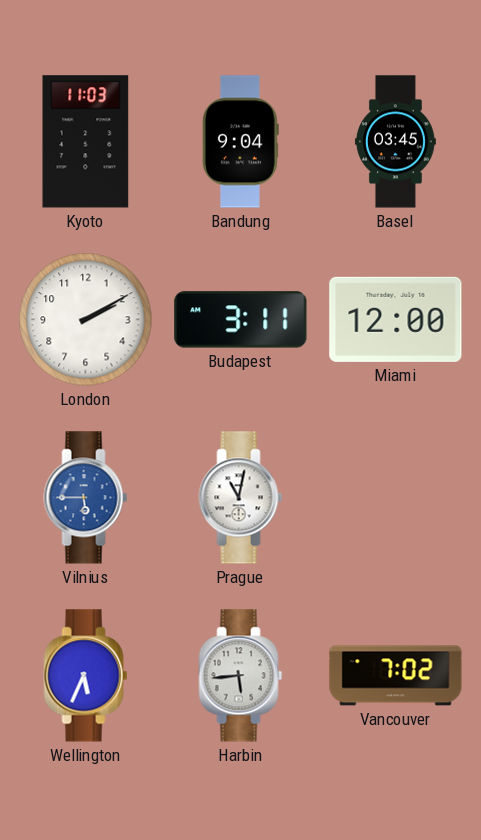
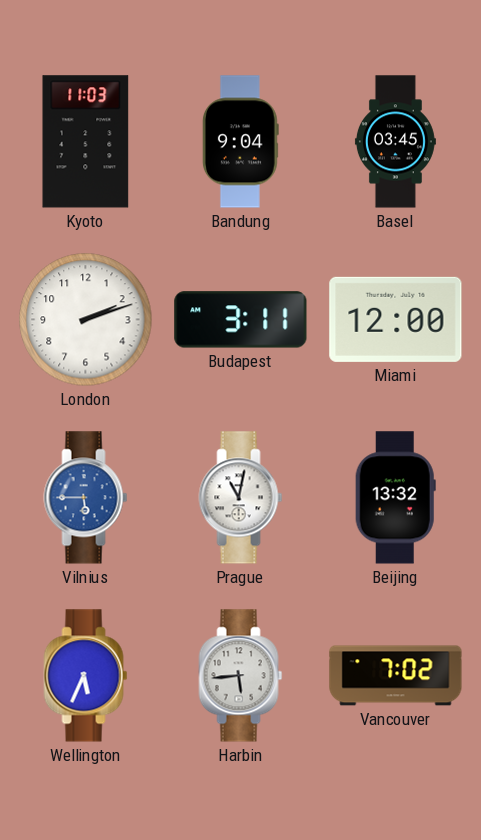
London: 2:10 -> 2:12
Beijing: none -> 13:32
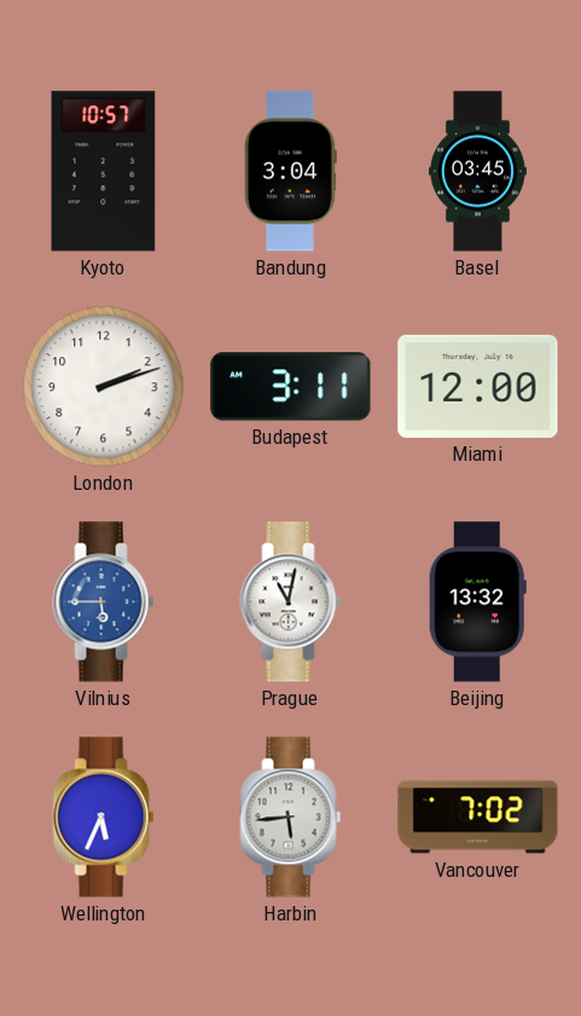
Kyoto: 11:03 -> 10:57
Bandung: 9:04 -> 3:04
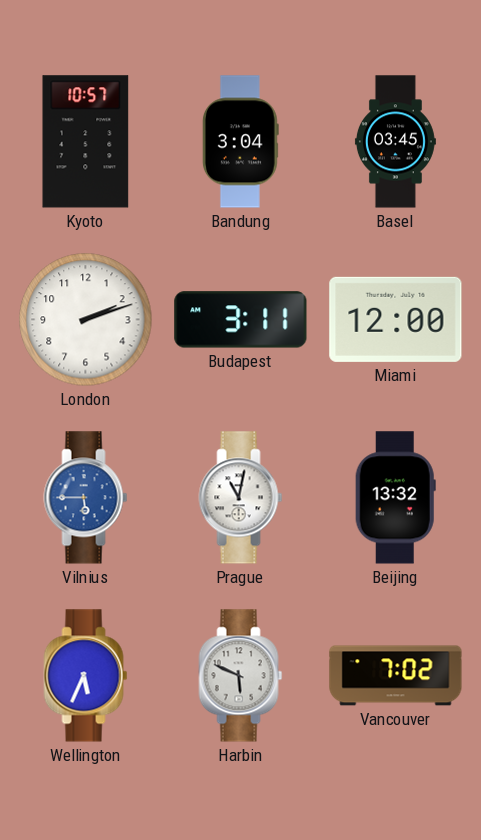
Harbin: 5:44 -> 5:49
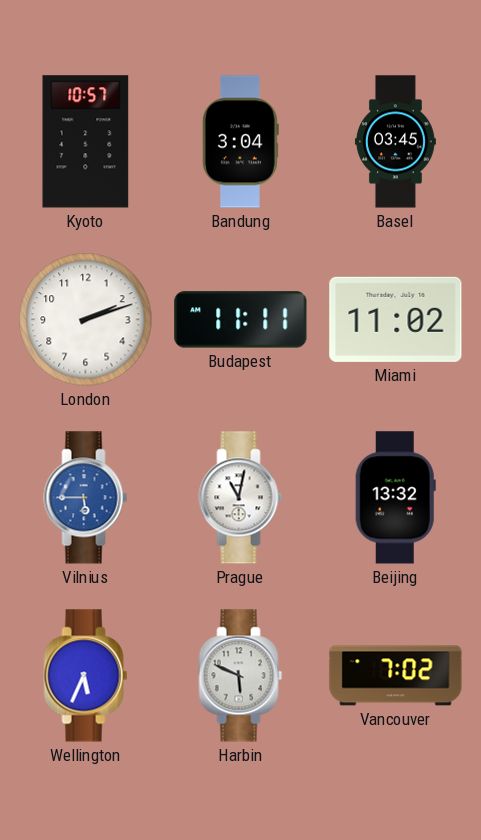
Budapest: 3:11 -> 11:11
Miami: 12:00 -> 11:02
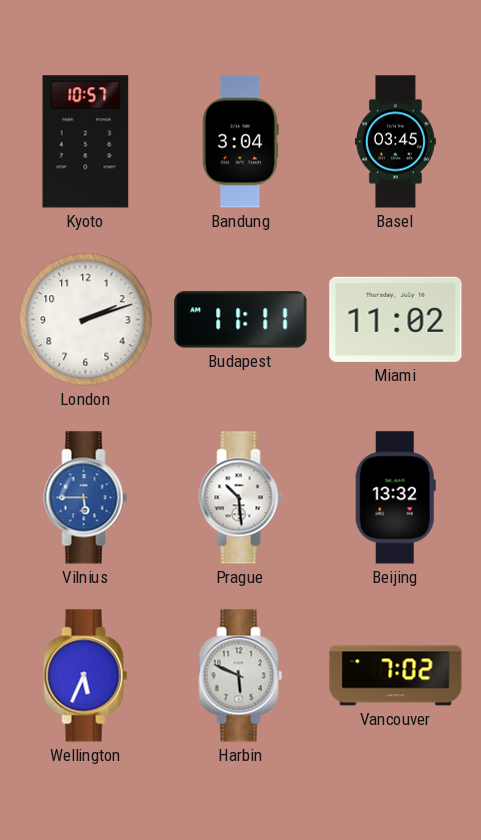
Prague: 11:02 -> 10:29
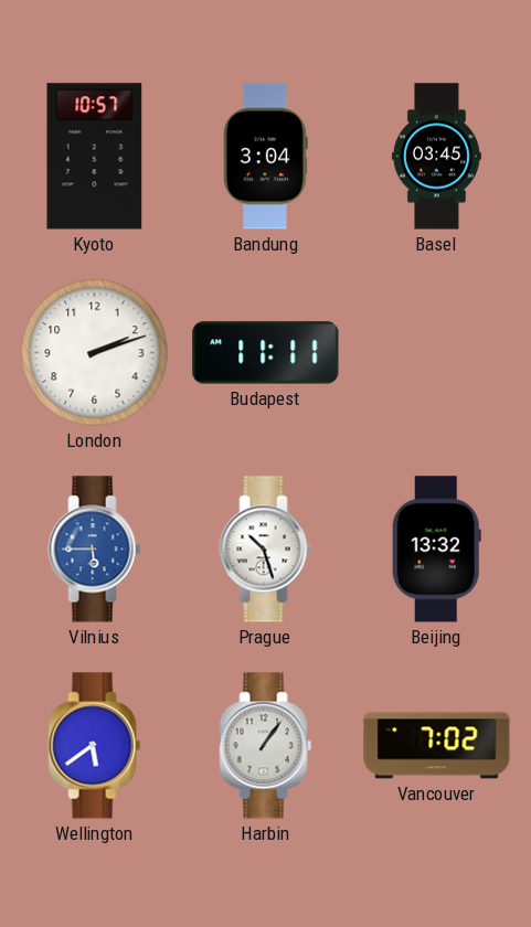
Miami: 11:02 -> none
Prague: 10:29 -> 10:27
Wellington: 5:34 -> 5:39
Harbin: 5:49 -> 1:06
